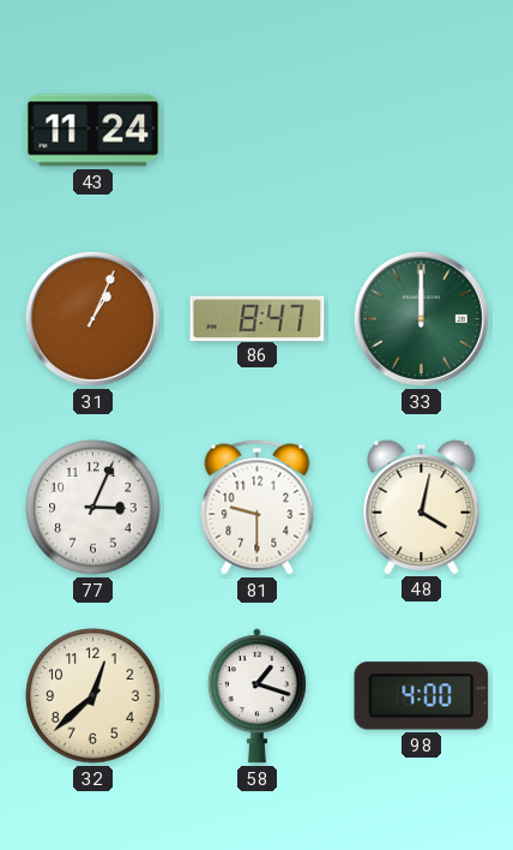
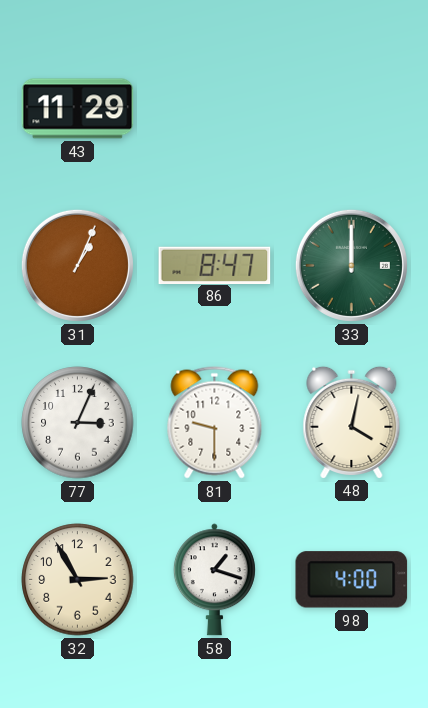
43: 11:24 -> 11:29
32: 12:38 -> 2:55
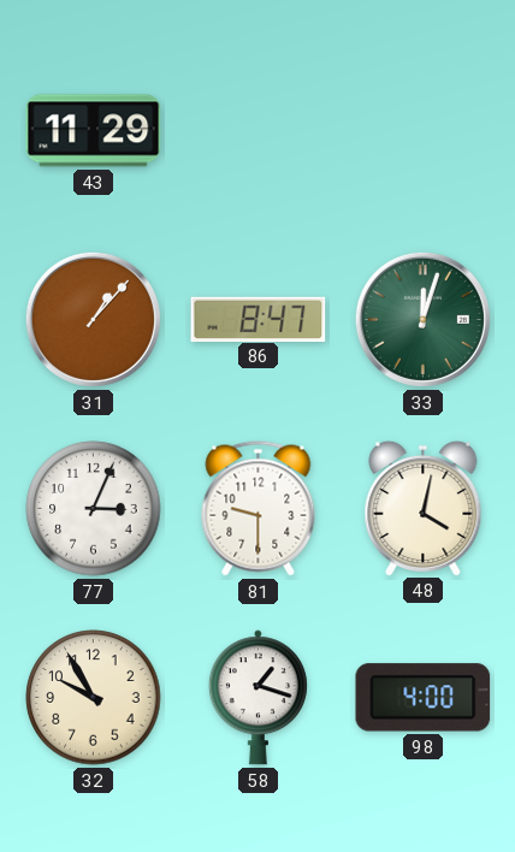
31: 1:04 -> 1:07
33: 12:00 -> 12:03
32: 2:55 -> 9:55
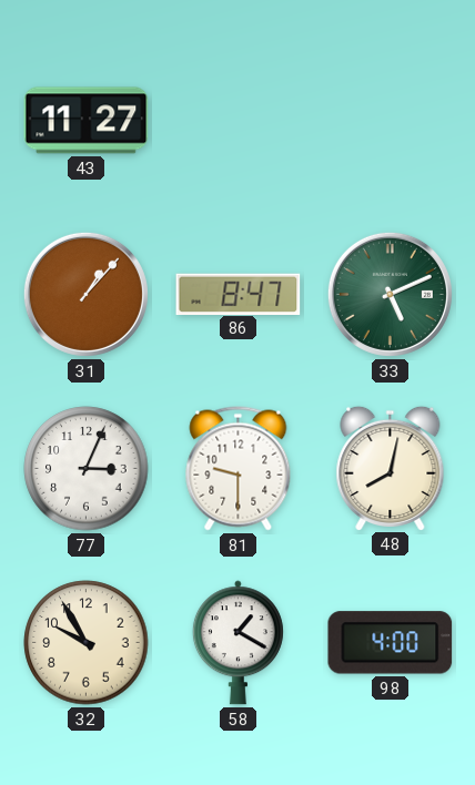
43: 11:29 -> 11:27
33: 12:03 -> 5:11
48: 4:02 -> 8:02
58: 1:18 -> 1:20
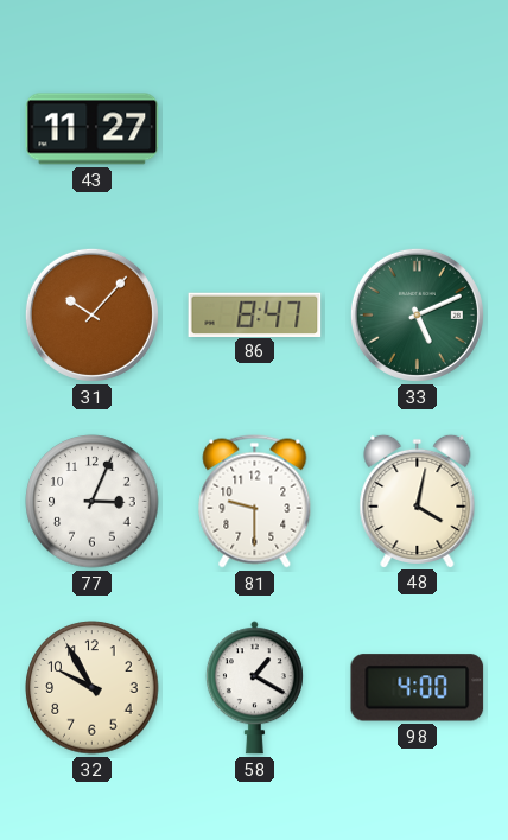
31: 1:07 -> 10:07
48: 8:02 -> 4:02
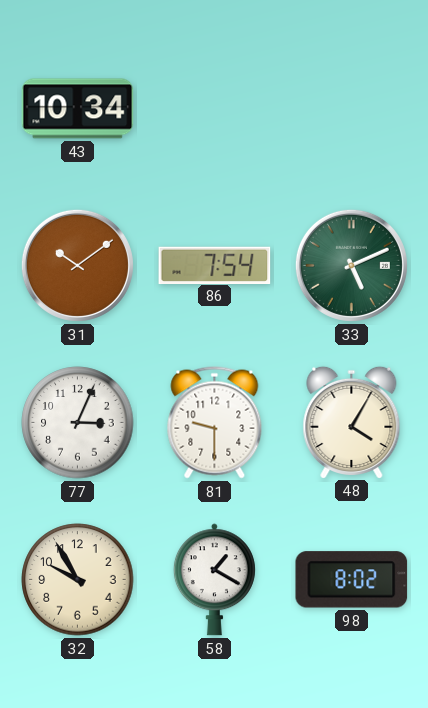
43: 11:27 -> 10:34
31: 10:07 -> 10:09
86: 8:47 -> 7:54
48: 4:02 -> 4:05
98: 4:00 -> 8:02
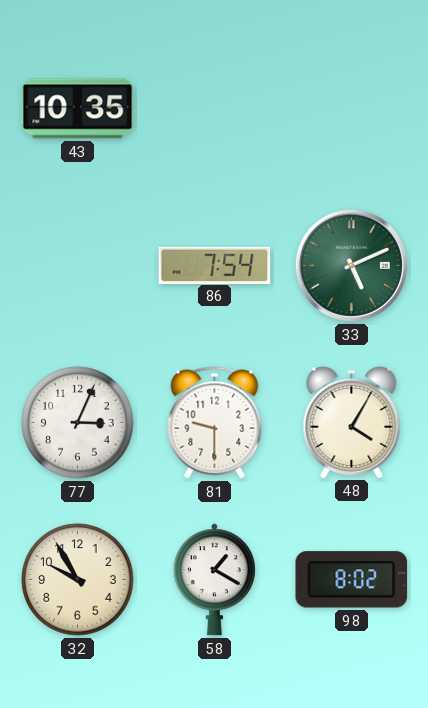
43: 10:34 -> 10:35
31: 10:09 -> none
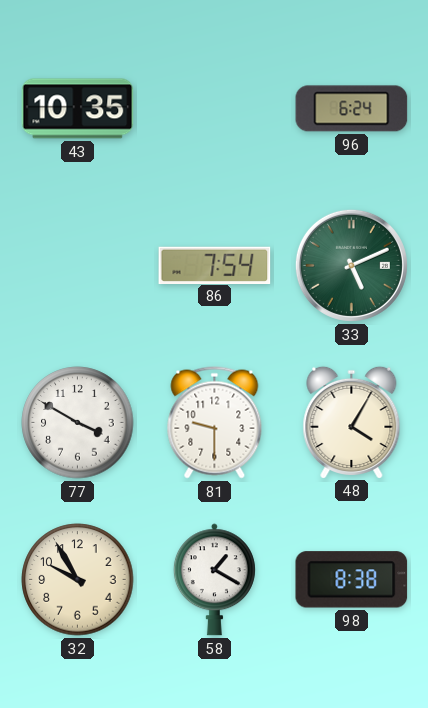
96: none -> 6:24
77: 3:04 -> 3:50
98: 8:02 -> 8:38
